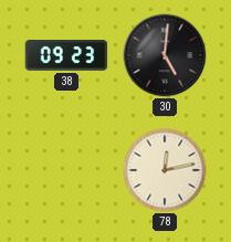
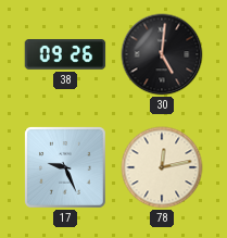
38: 09:23 -> 09:26
17: none -> 9:26
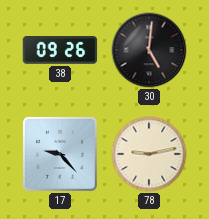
17: 9:26 -> 9:23
78: 12:13 -> 9:13
